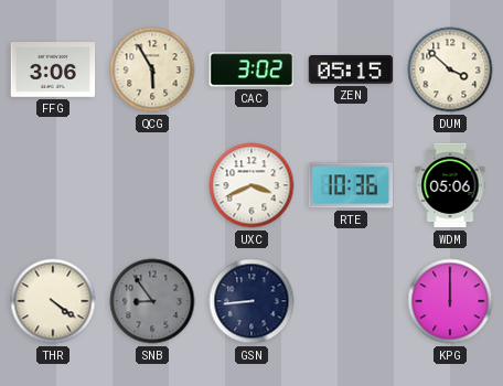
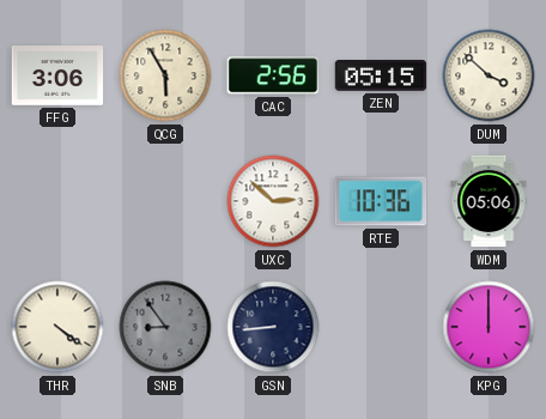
CAC: 3:02 -> 2:56
UXC: 3:41 -> 2:52
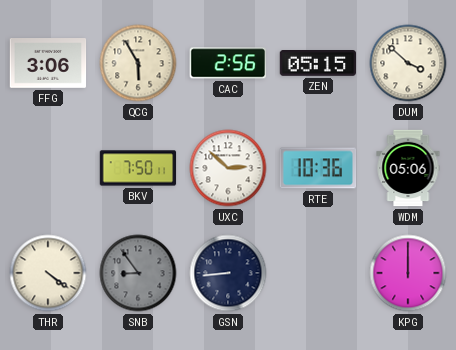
BKV: none -> 7:50
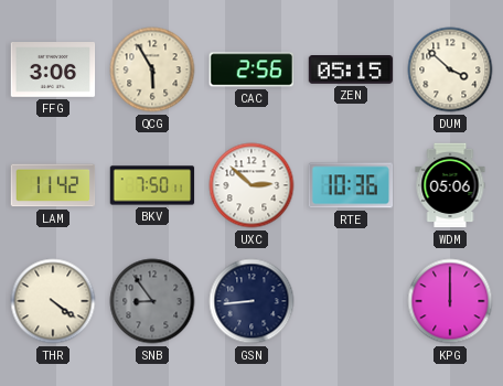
LAM: none -> 11:42
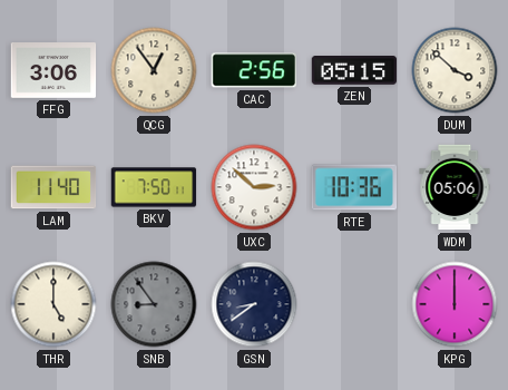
QCG: 5:55 -> 12:54
LAM: 11:42 -> 11:40
THR: 4:21 -> 5:00
GSN: 8:44 -> 8:39
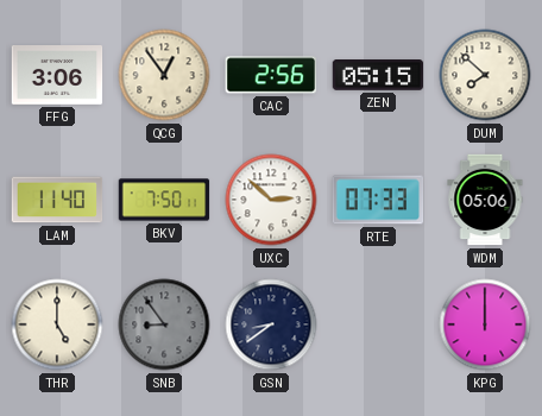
DUM: 3:52 -> 7:52
RTE: 10:36 -> 07:33
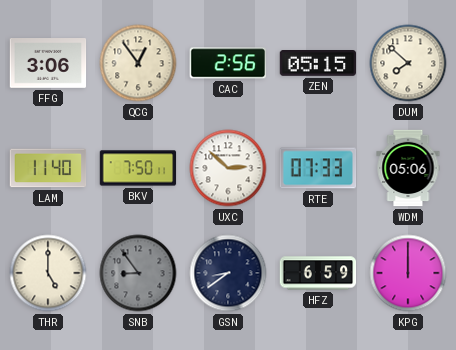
HFZ: none -> 6:59
